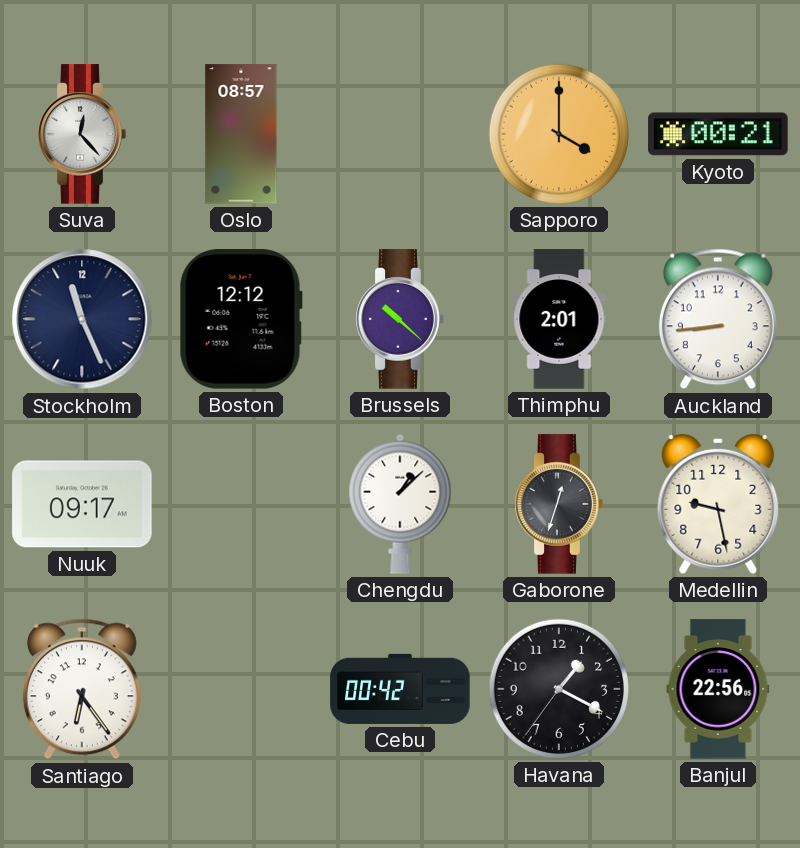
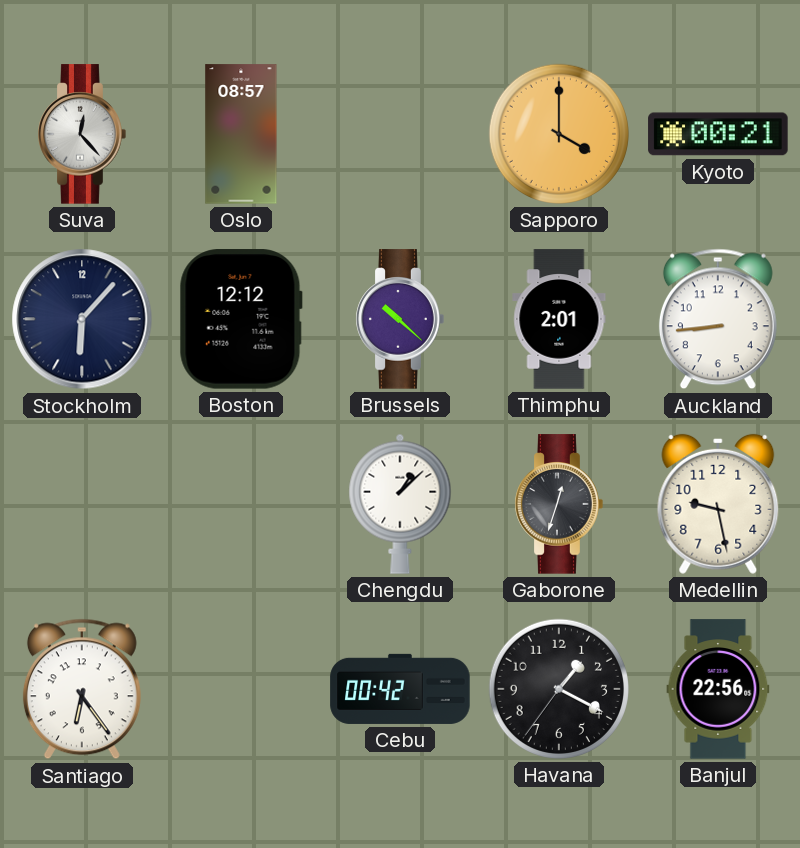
Stockholm: 11:26 -> 6:07
Nuuk: 09:17 -> none
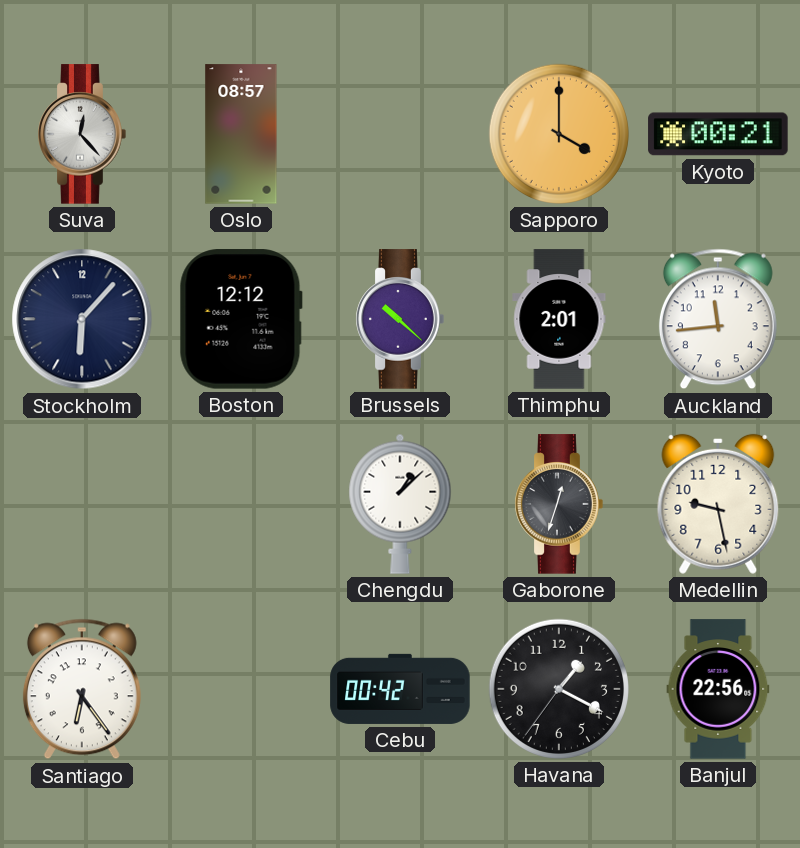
Auckland: 8:44 -> 11:44
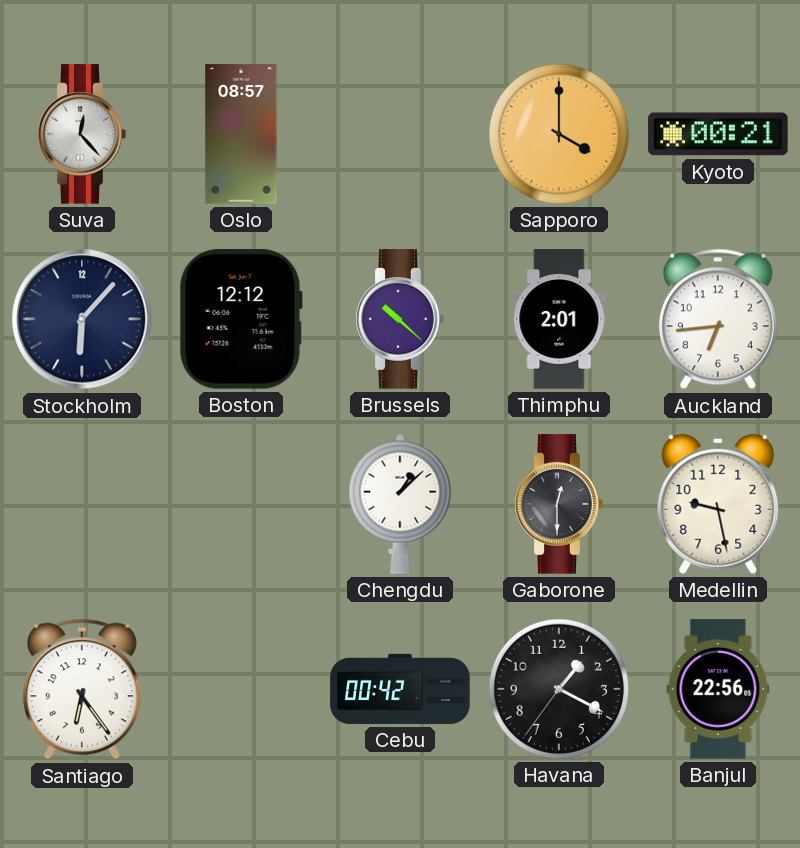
Auckland: 11:44 -> 6:44
Gaborone: 12:33 -> 12:30
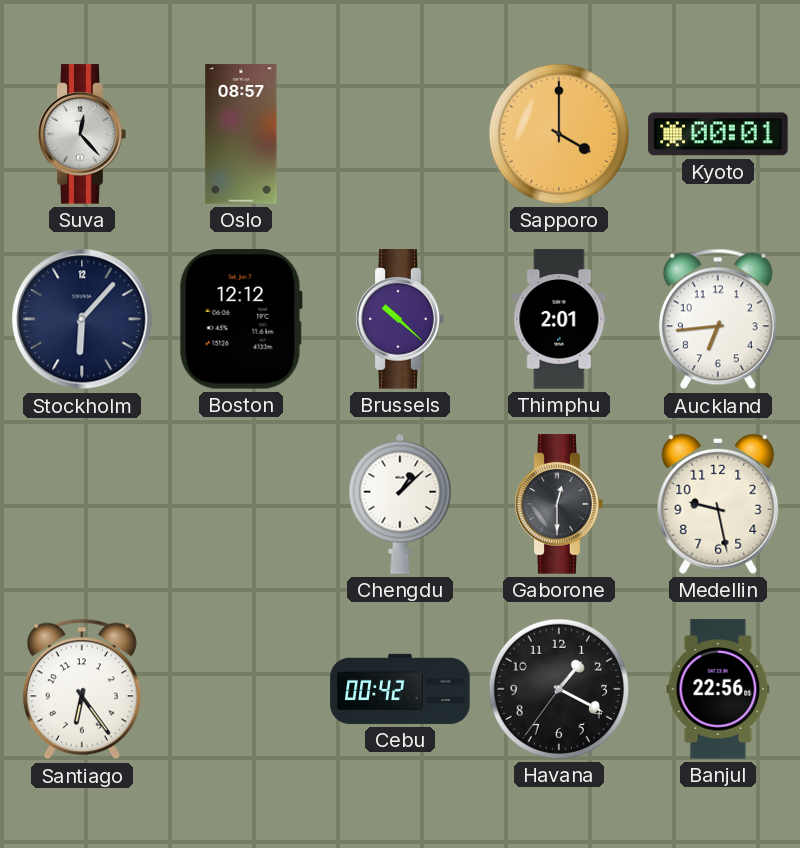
Kyoto: 00:21 -> 00:01
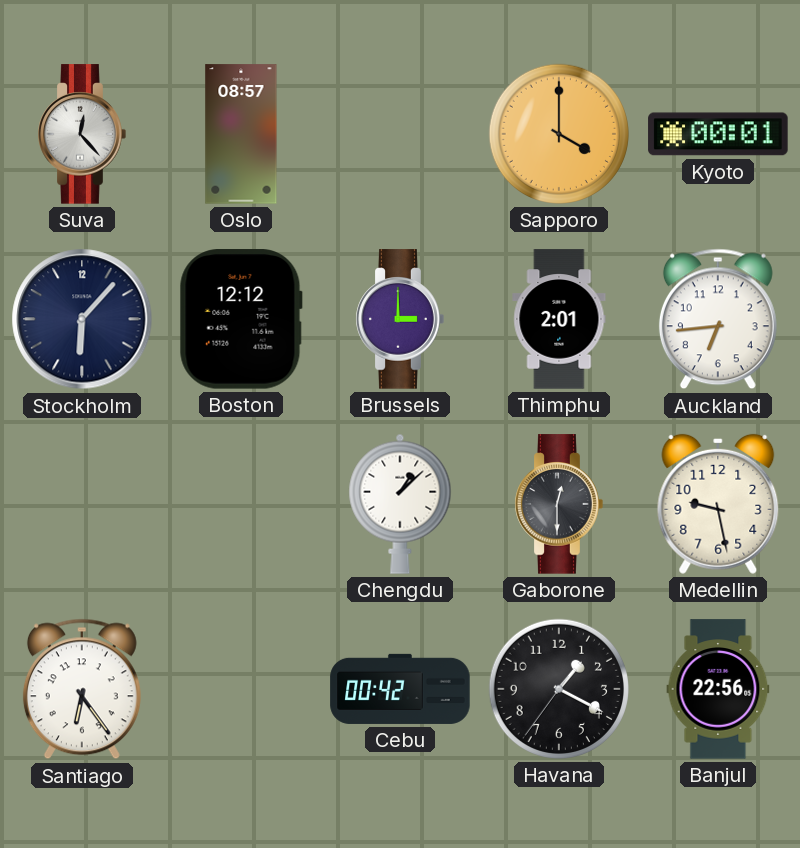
Brussels: 10:22 -> 3:00
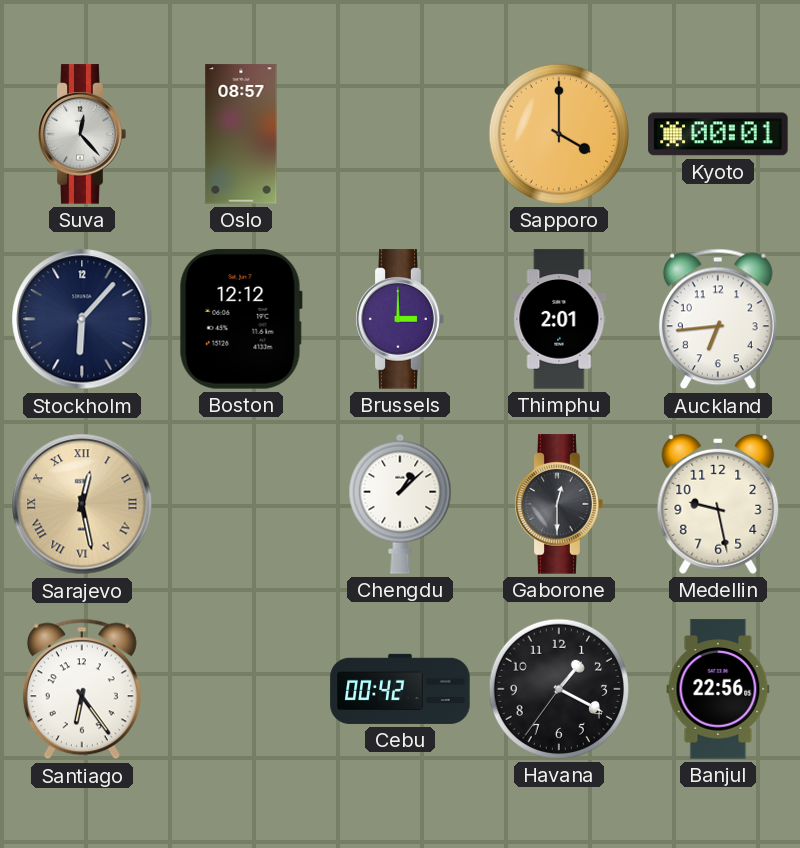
Sarajevo: none -> 12:28
